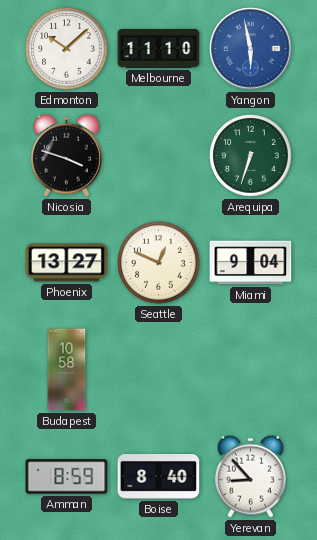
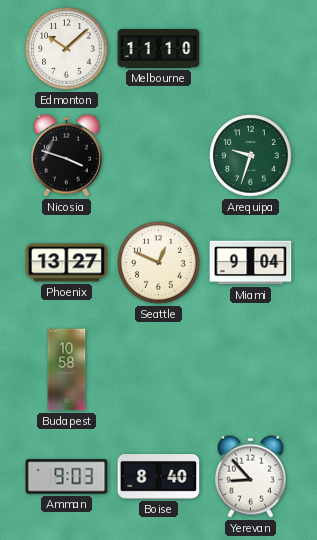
Yangon: 5:58 -> none
Arequipa: 6:33 -> 9:33
Amman: 8:59 -> 9:03
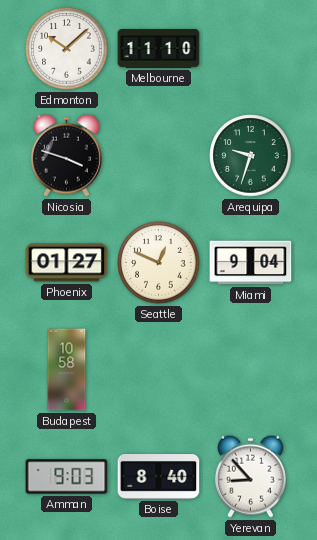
Phoenix: 13:27 -> 01:27
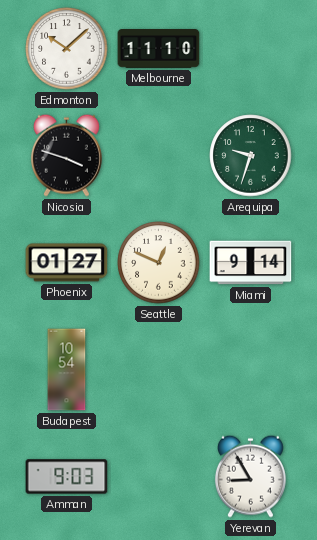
Miami: 9:04 -> 9:14
Budapest: 10:58 -> 10:54
Boise: 8:40 -> none
Yerevan: 8:53 -> 8:55
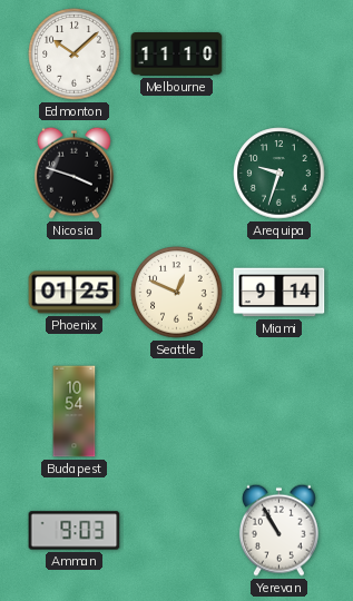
Phoenix: 01:27 -> 01:25
Yerevan: 8:55 -> 10:55
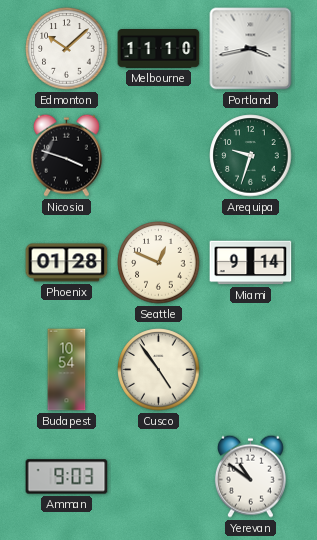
Portland: none -> 3:43
Phoenix: 01:25 -> 01:28
Cusco: none -> 4:54
Yerevan: 10:55 -> 10:51
